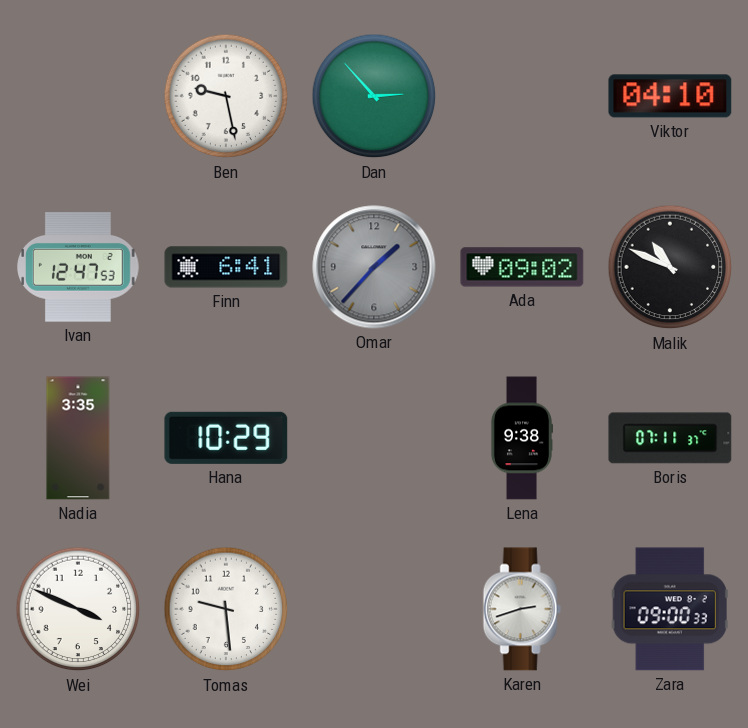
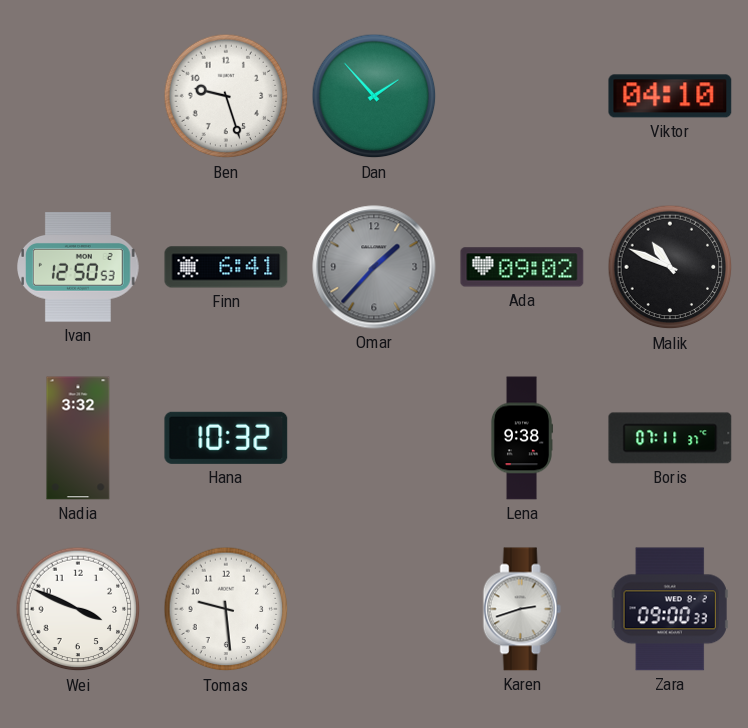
Ben: 9:28 -> 9:27
Dan: 2:53 -> 1:53
Ivan: 12:47 -> 12:50
Nadia: 3:35 -> 3:32
Hana: 10:29 -> 10:32
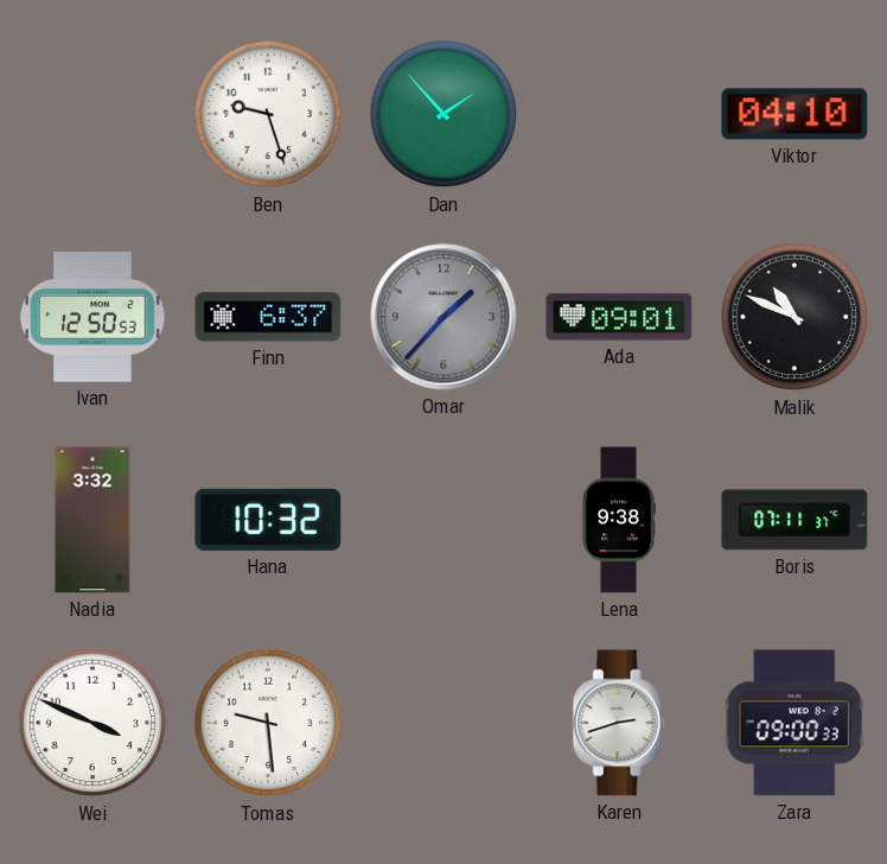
Finn: 6:41 -> 6:37
Ada: 09:02 -> 09:01
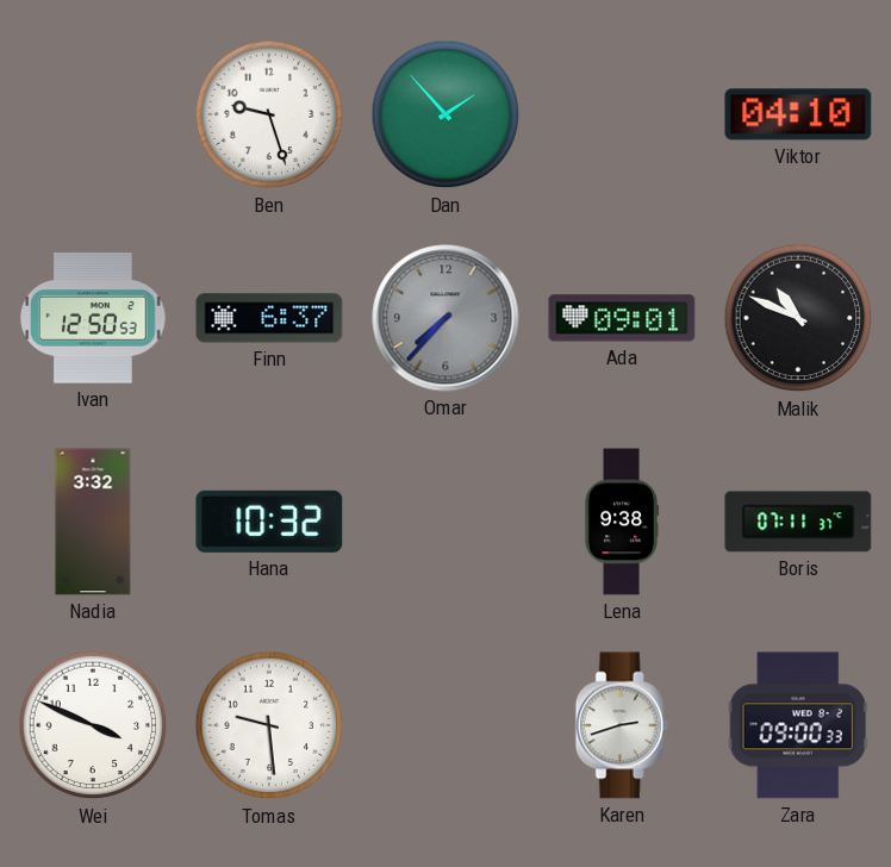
Omar: 1:37 -> 7:37
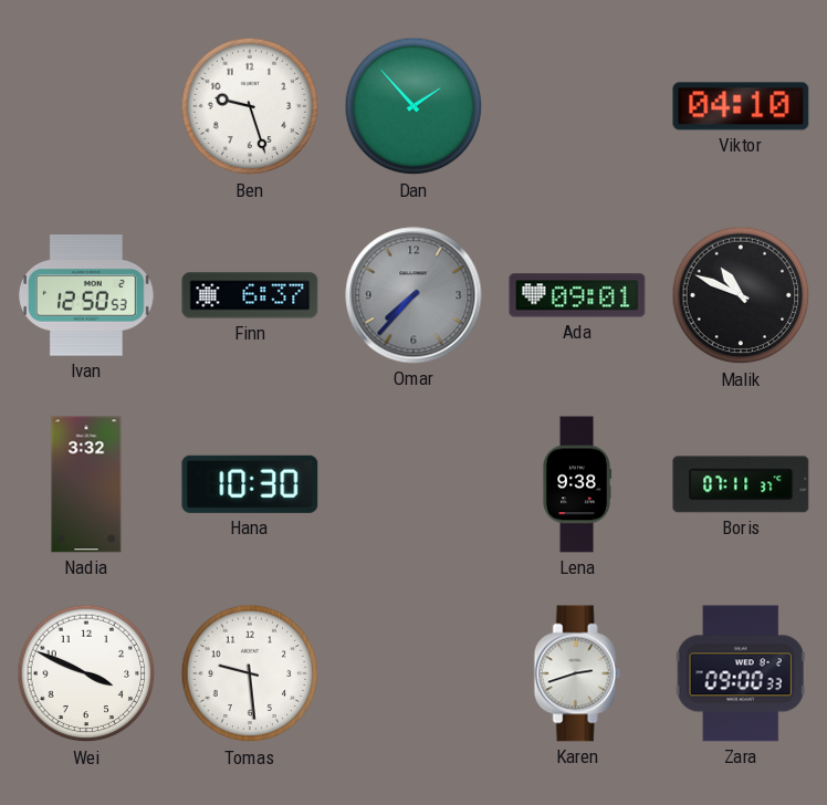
Hana: 10:32 -> 10:30
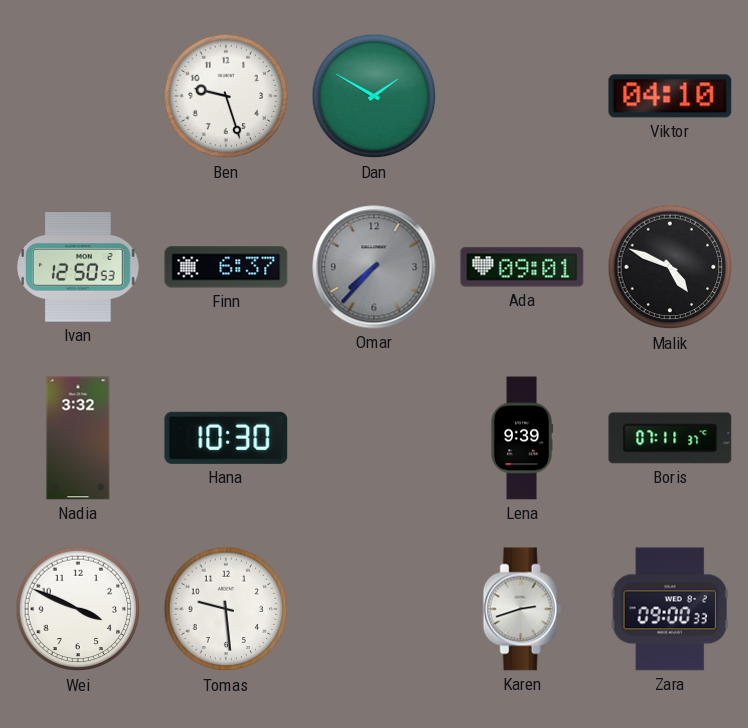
Dan: 1:53 -> 1:50
Malik: 10:49 -> 4:49
Lena: 9:38 -> 9:39
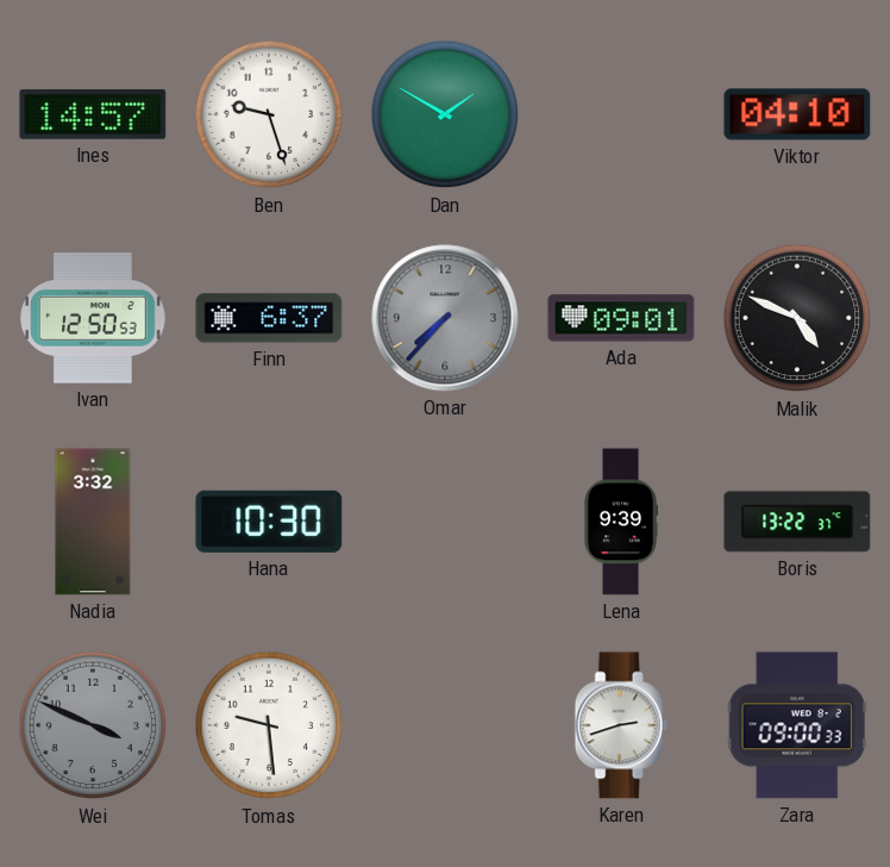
Ines: none -> 14:57
Boris: 07:11 -> 13:22
Wei dial: white -> grey
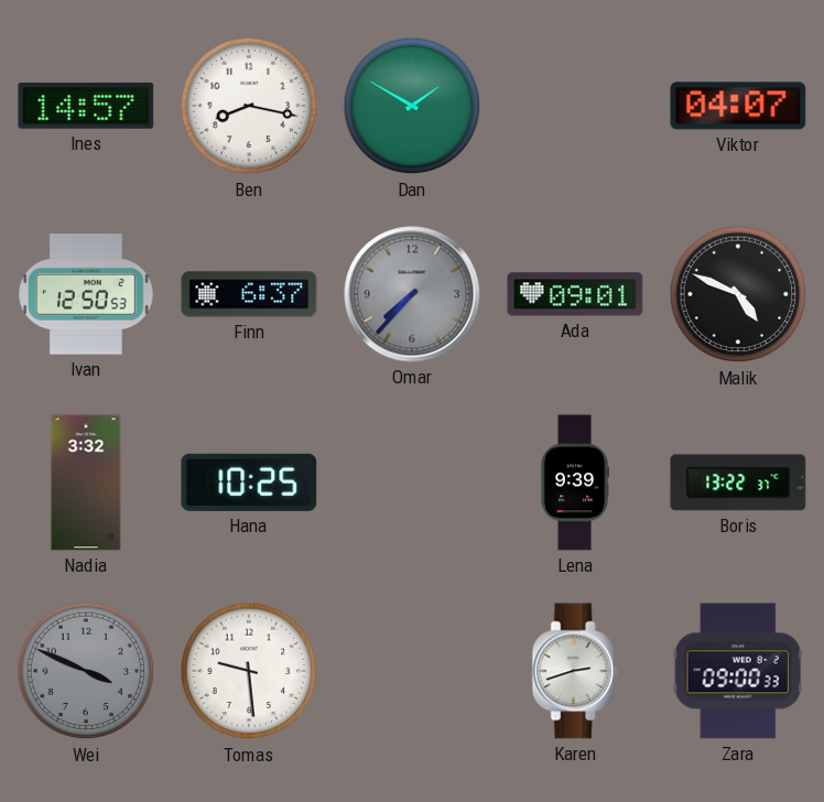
Ben: 9:27 -> 8:17
Viktor: 04:10 -> 04:07
Hana: 10:30 -> 10:25
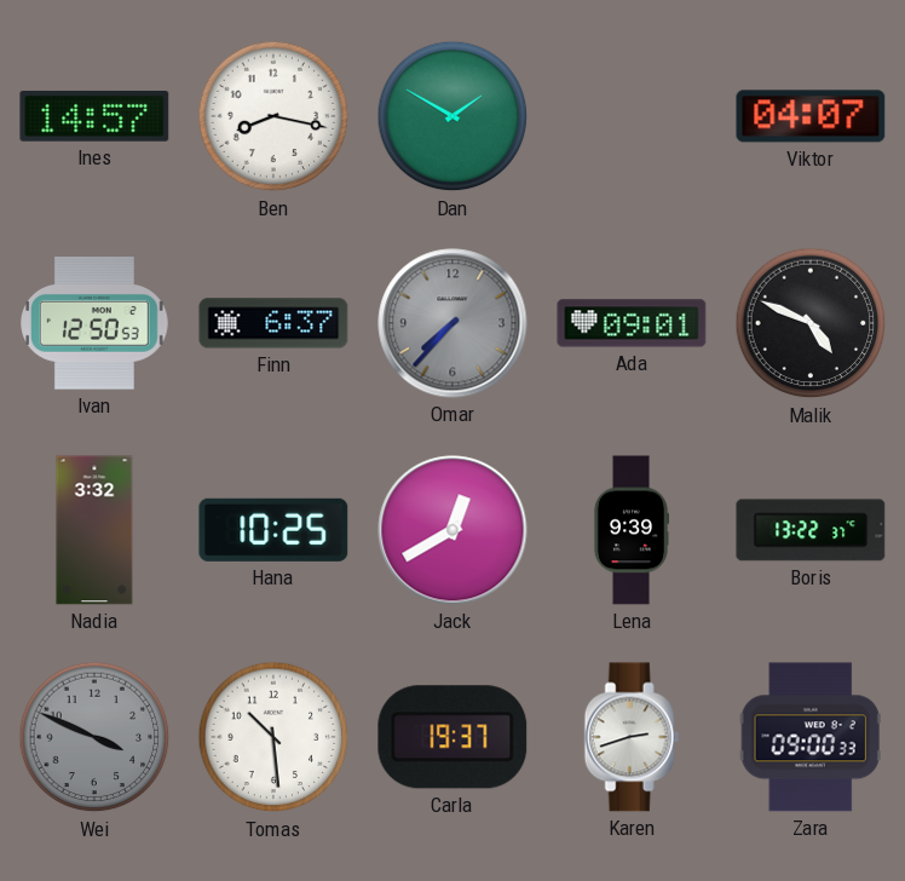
Jack: none -> 12:40
Tomas: 9:29 -> 10:29
Carla: none -> 19:37
